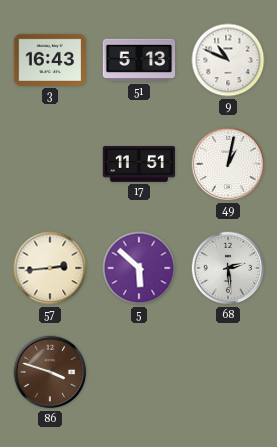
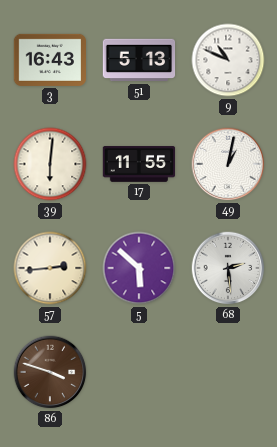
39: none -> 6:01
17: 11:51 -> 11:55
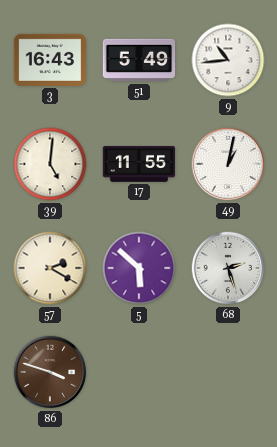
51: 5:13 -> 5:49
9: 10:49 -> 10:44
39: 6:01 -> 5:01
57: 2:44 -> 2:20
68: 2:29 -> 2:27
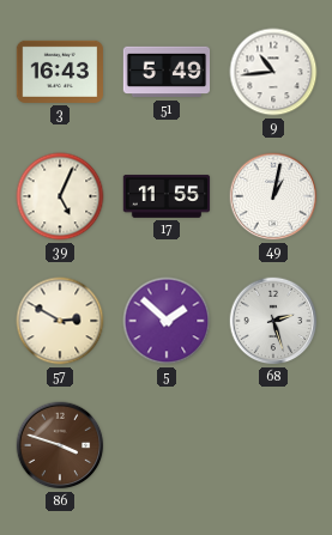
39: 5:01 -> 5:04
57: 2:20 -> 2:50
5: 5:52 -> 1:52
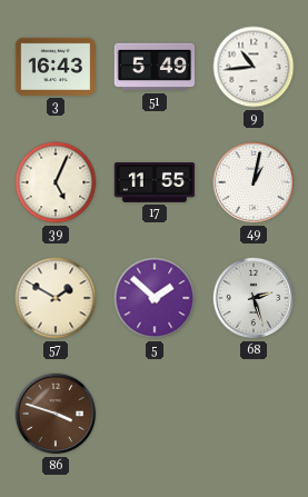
57: 2:50 -> 1:50
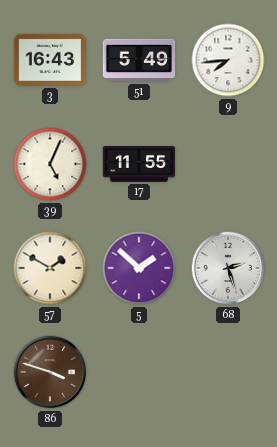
9: 10:44 -> 7:44
49: 1:02 -> none
